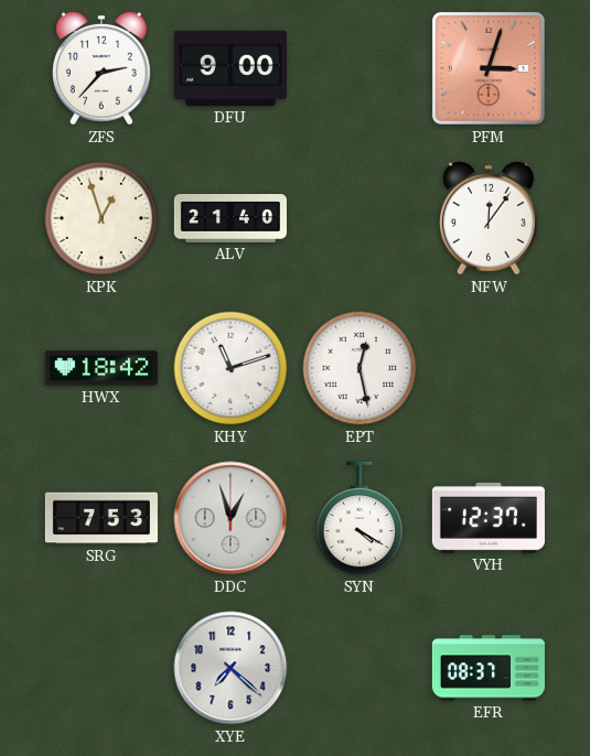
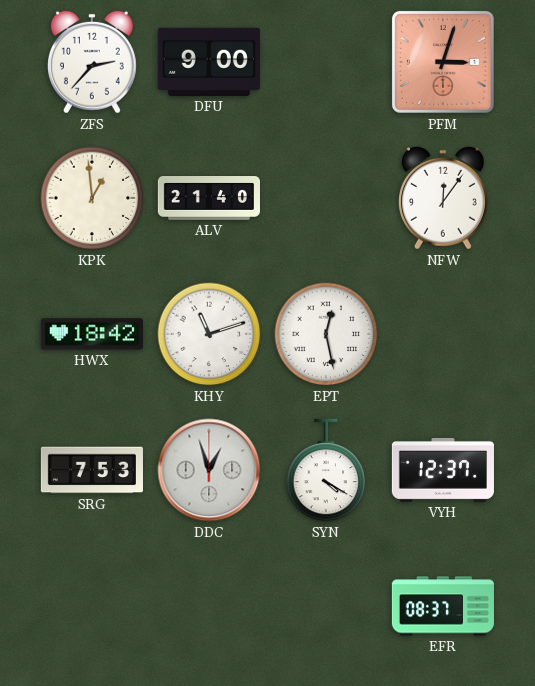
KPK: 12:57 -> 12:59
XYE: 7:22 -> none
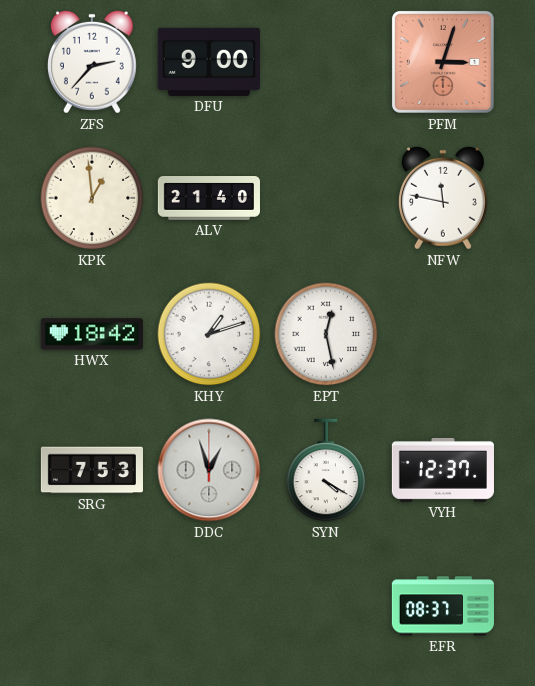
NFW: 12:06 -> 11:47
KHY: 11:12 -> 1:12
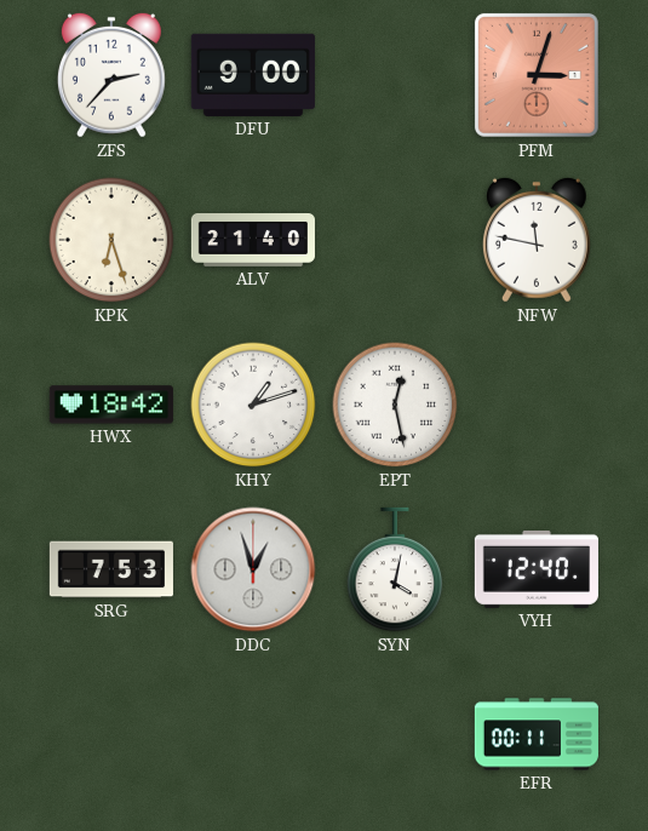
KPK: 12:59 -> 6:27
SYN: 4:20 -> 4:02
VYH: 12:37 -> 12:40
EFR: 08:37 -> 00:11
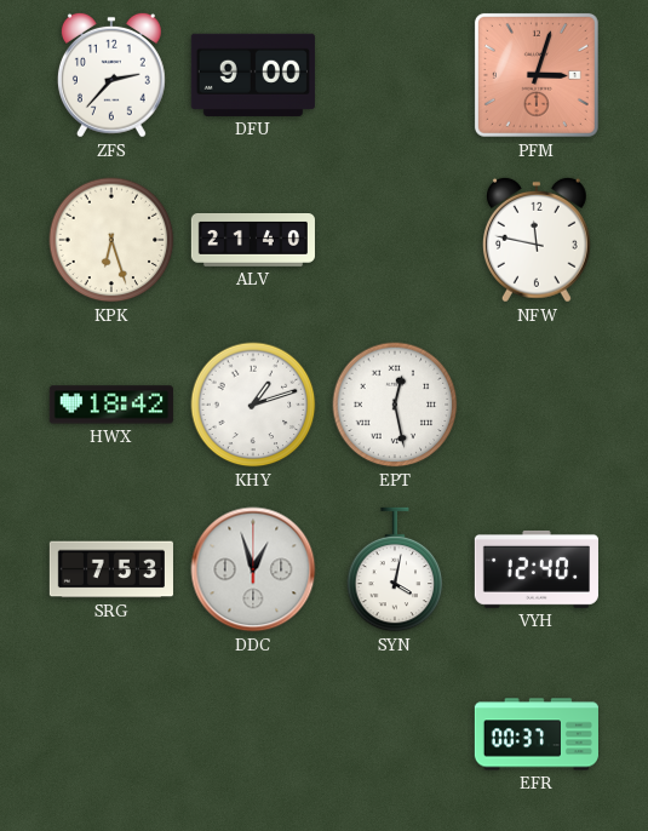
EFR: 00:11 -> 00:37
